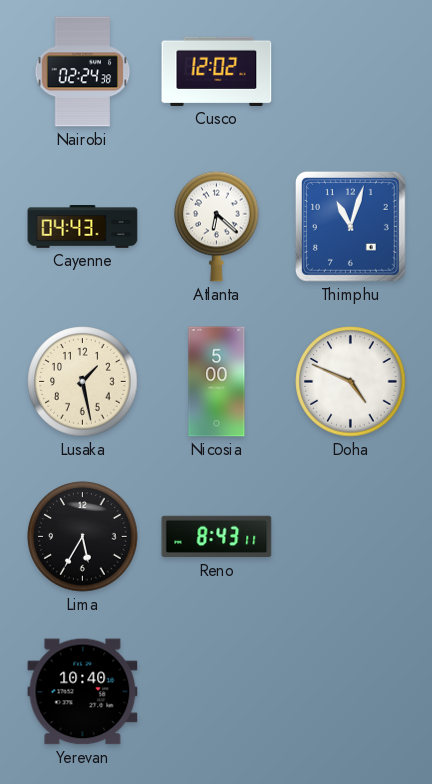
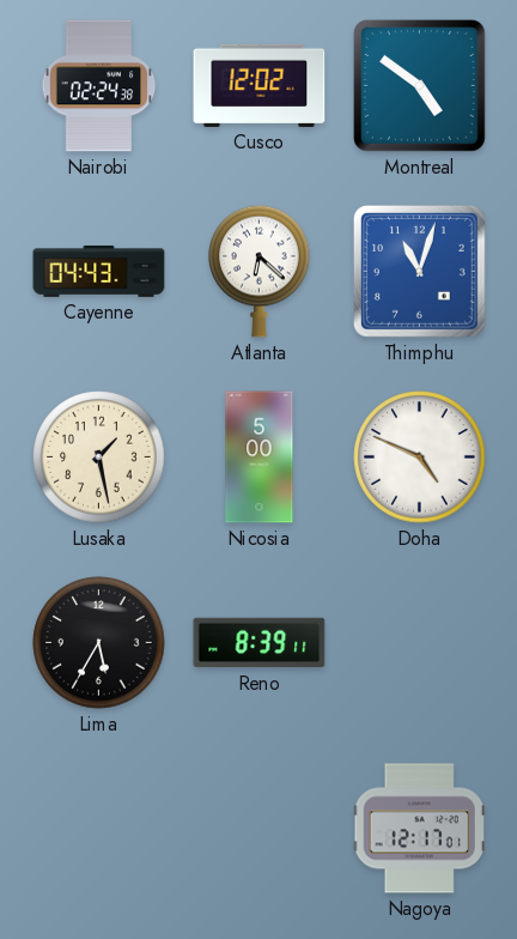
Montreal: none -> 4:51
Reno: 8:43 -> 8:39
Yerevan: 10:40 -> none
Nagoya: none -> 12:17
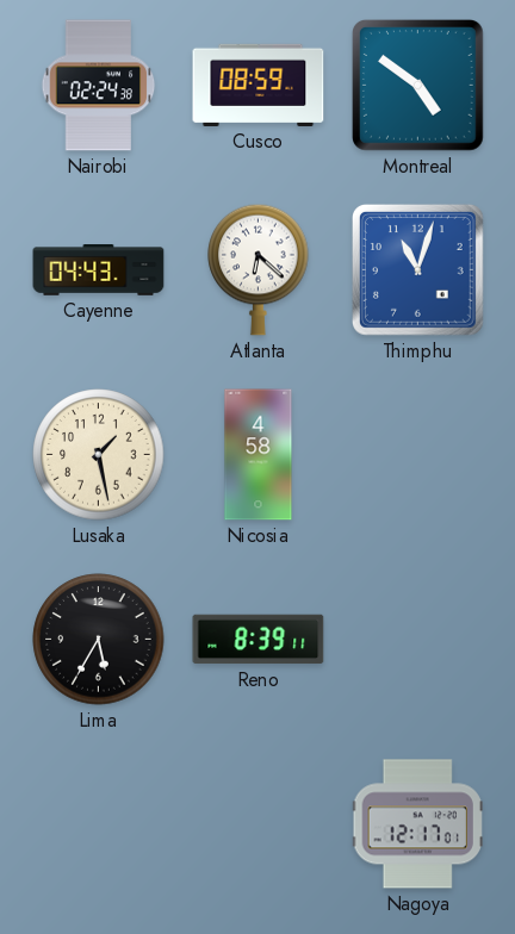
Cusco: 12:02 -> 08:59
Nicosia: 5:00 -> 4:58
Doha: 4:49 -> none
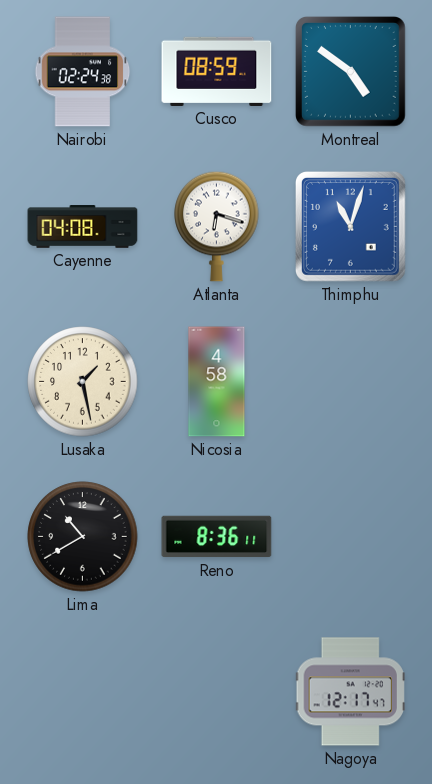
Cayenne: 04:43 -> 04:08
Atlanta: 6:22 -> 6:18
Lima: 5:35 -> 10:40
Reno: 8:39 -> 8:36
Nagoya: 12:17:01 -> 12:17:47
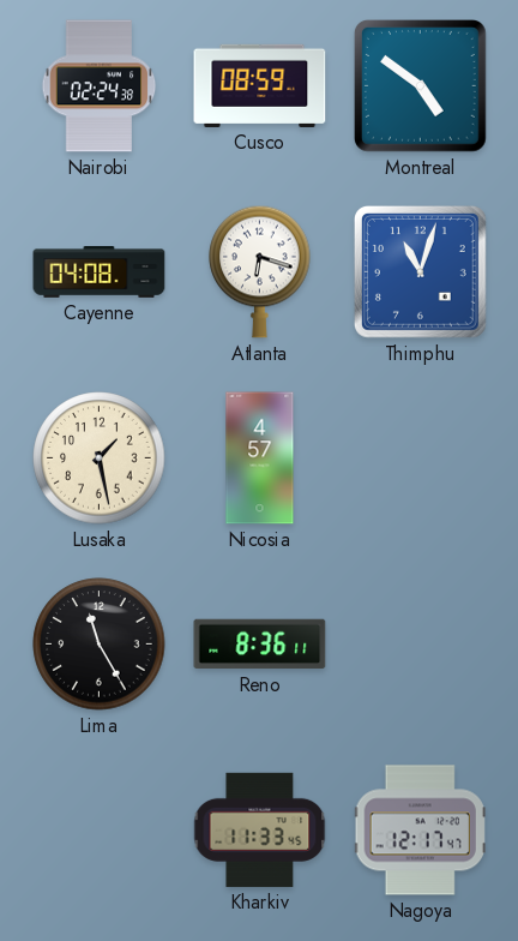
Nicosia: 4:58 -> 4:57
Lima: 10:40 -> 11:25
Kharkiv: none -> 11:33
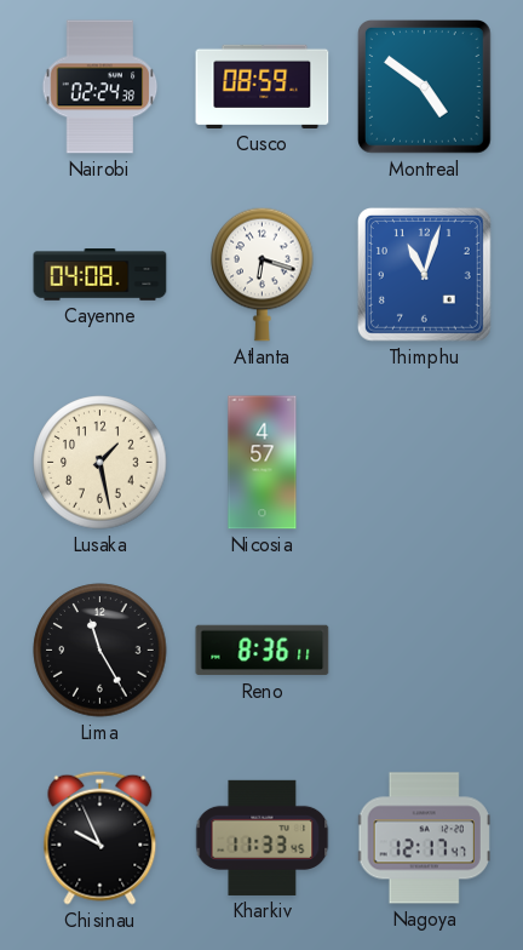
Chisinau: none -> 9:56
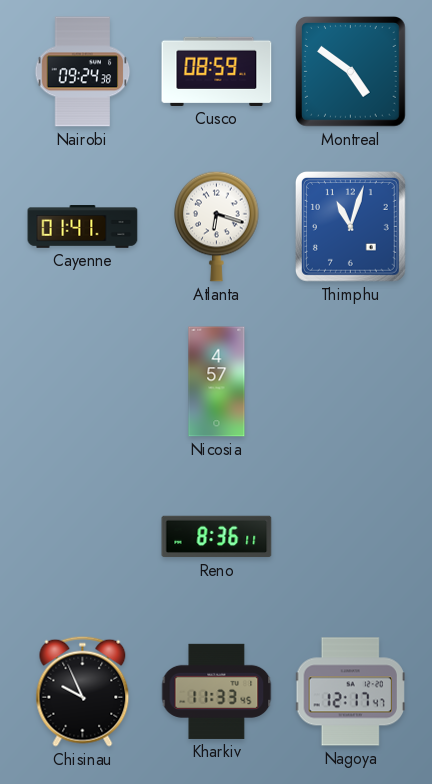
Nairobi: 02:24 -> 09:24
Cayenne: 04:08 -> 01:41
Lusaka: 1:28 -> none
Lima: 11:25 -> none
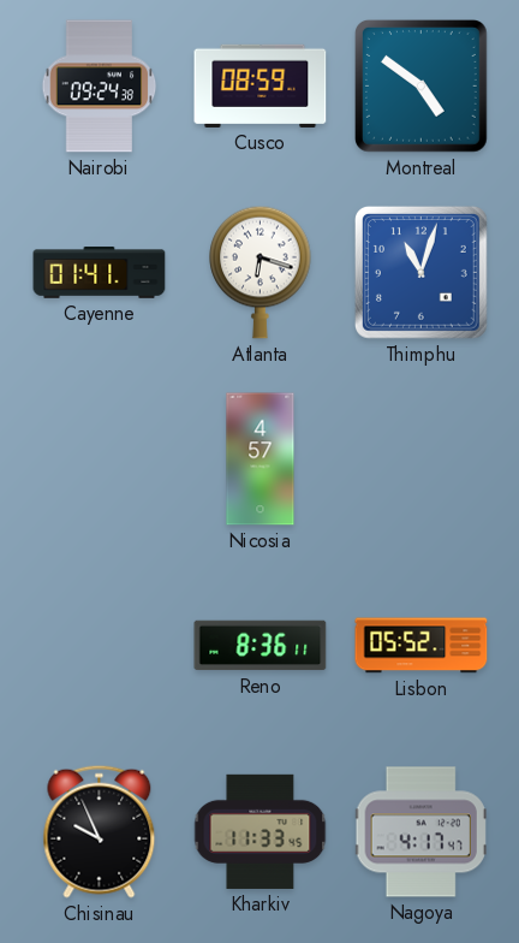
Lisbon: none -> 05:52
Nagoya: 12:17 -> 4:17
